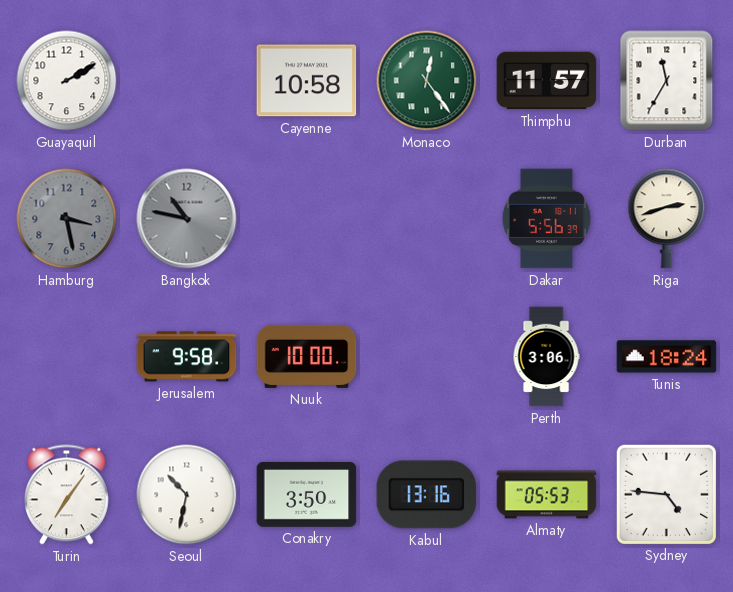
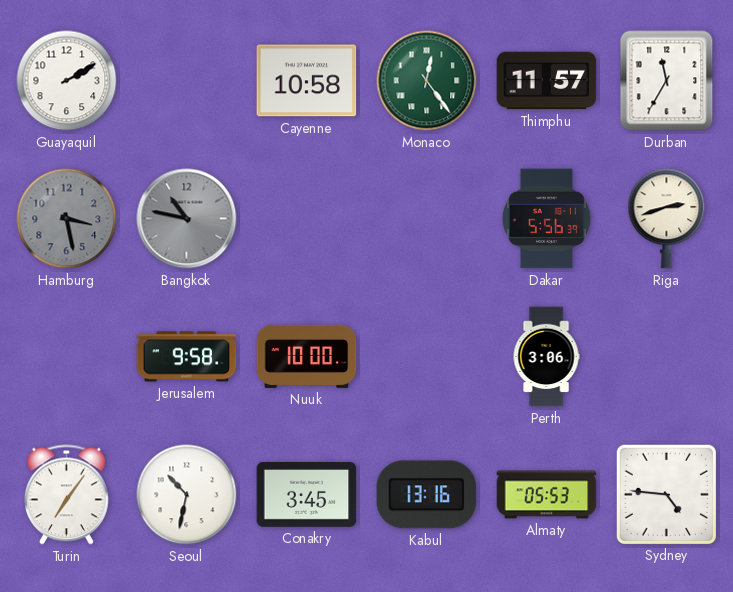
Tunis: 18:24 -> none
Conakry: 3:50 -> 3:45
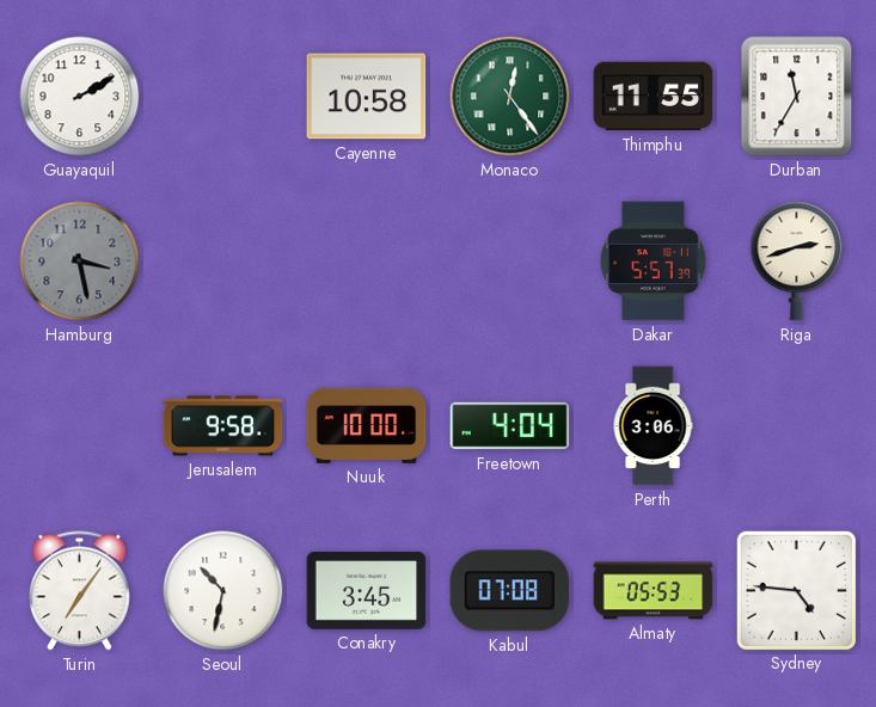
Thimphu: 11:57 -> 11:55
Bangkok: 10:47 -> none
Dakar: 5:56 -> 5:57
Freetown: none -> 4:04
Kabul: 13:16 -> 07:08
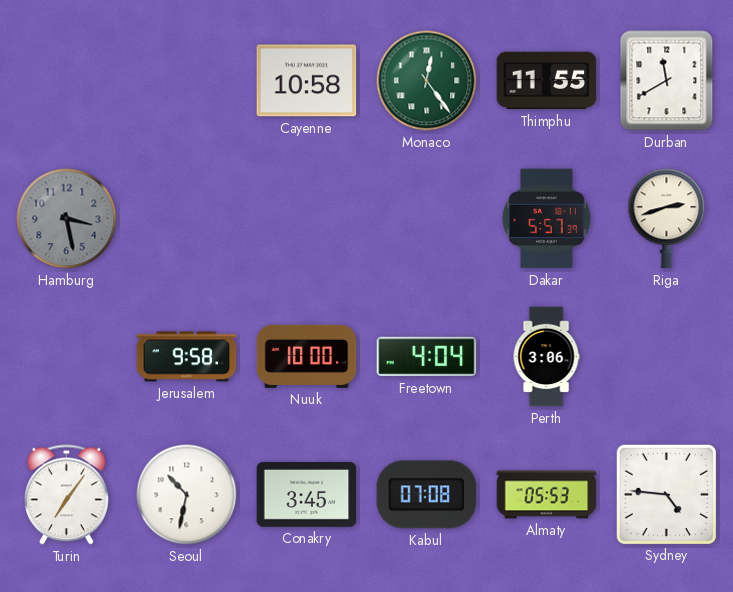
Guayaquil: 2:10 -> none
Durban: 11:35 -> 11:40
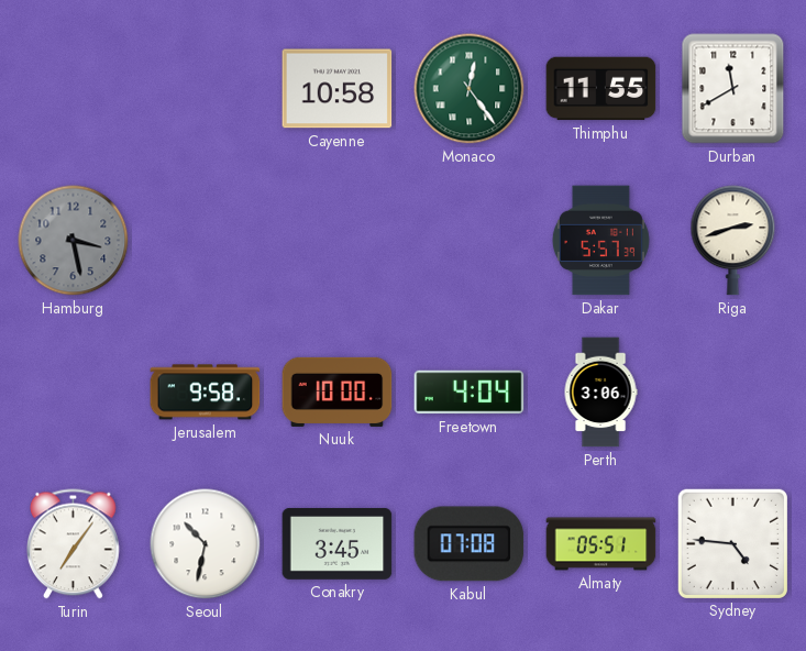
Almaty: 05:53 -> 05:51
